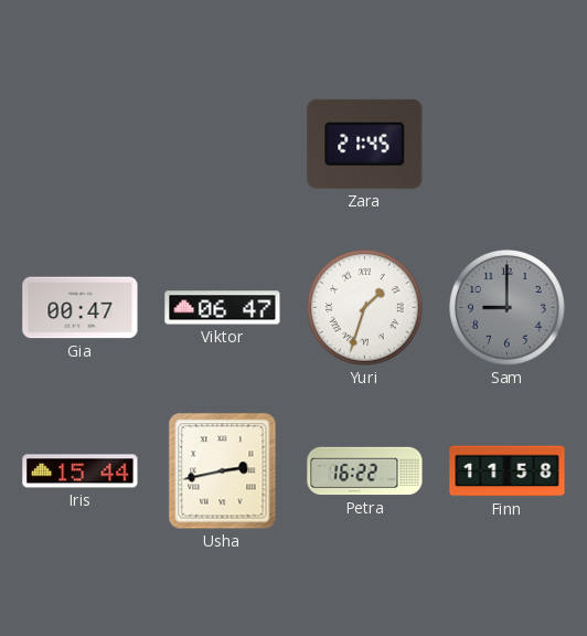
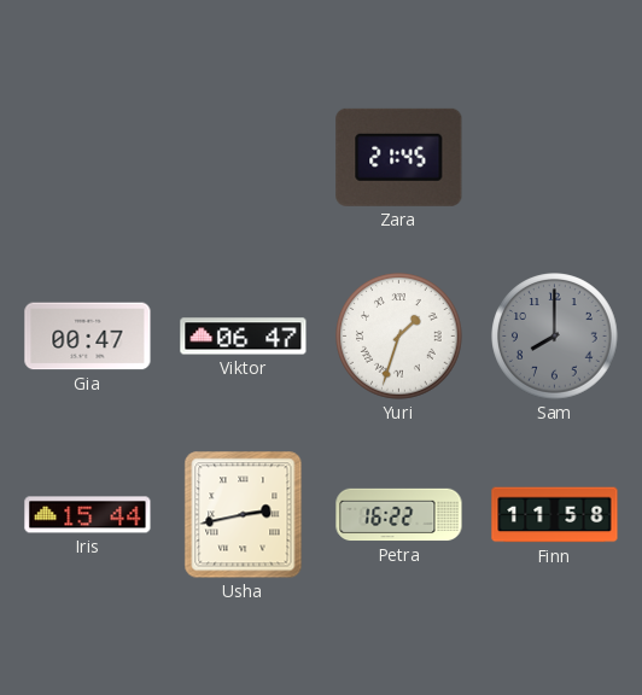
Sam: 9:00 -> 8:00
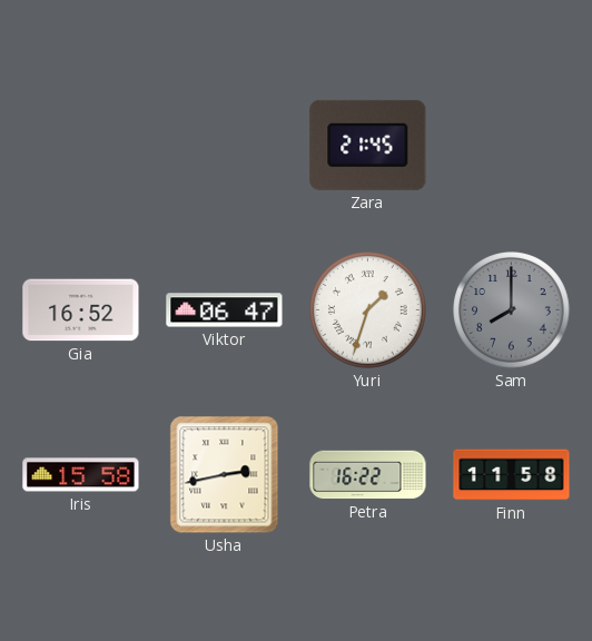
Gia: 00:47 -> 16:52
Iris: 15:44 -> 15:58
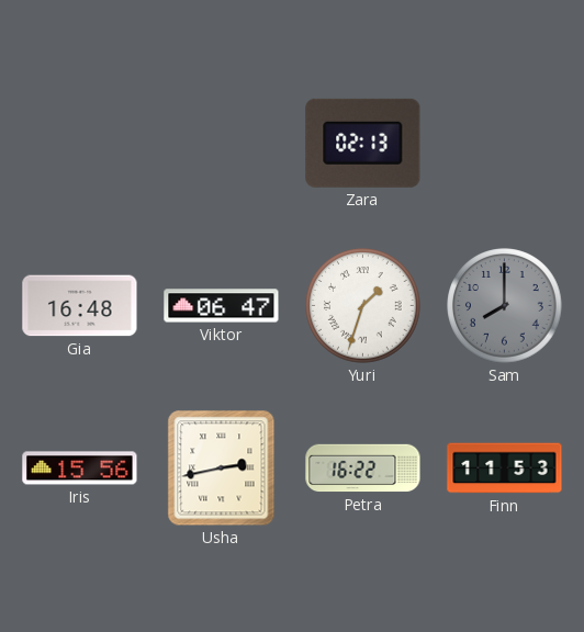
Zara: 21:45 -> 02:13
Gia: 16:52 -> 16:48
Iris: 15:58 -> 15:56
Finn: 11:58 -> 11:53
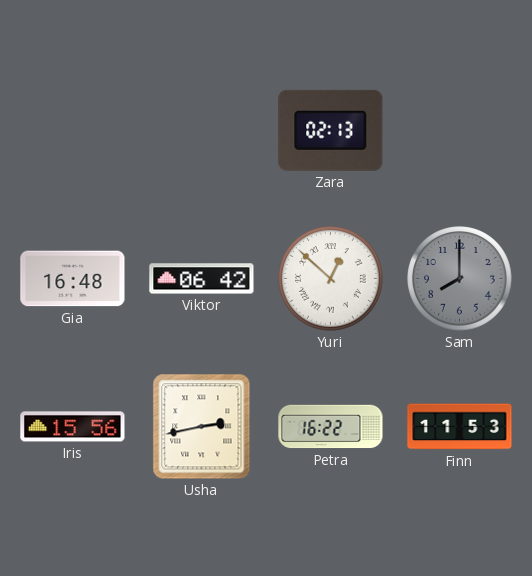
Viktor: 06:47 -> 06:42
Yuri: 1:33 -> 12:52
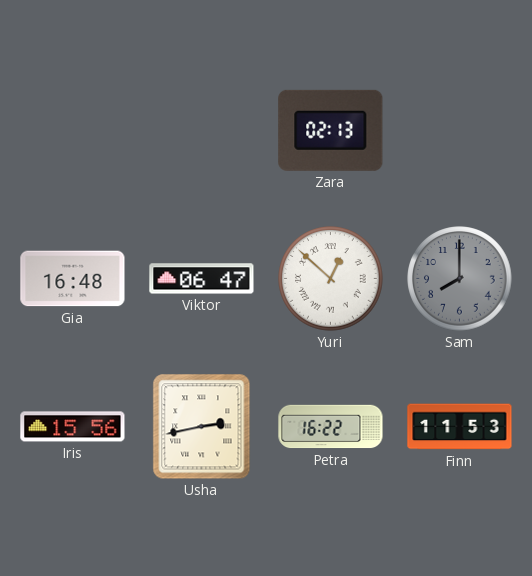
Viktor: 06:42 -> 06:47
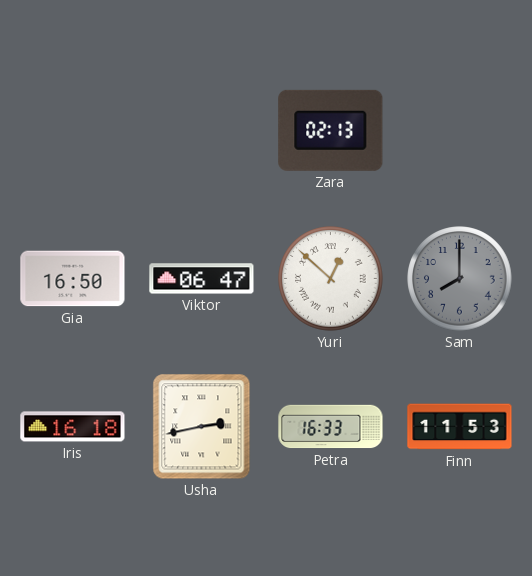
Gia: 16:48 -> 16:50
Iris: 15:56 -> 16:18
Petra: 16:22 -> 16:33
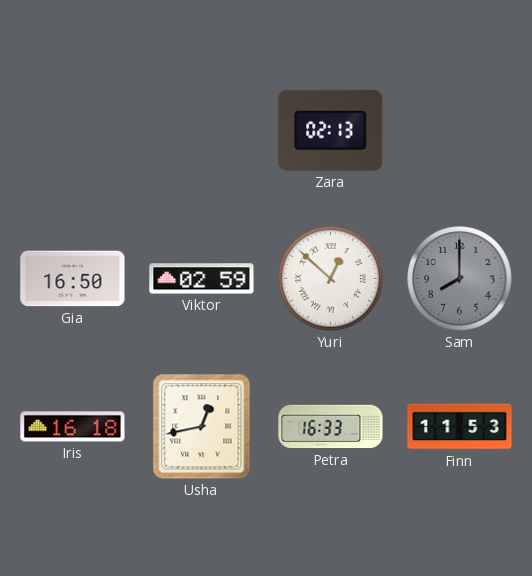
Viktor: 06:47 -> 02:59
Usha: 2:43 -> 12:43
